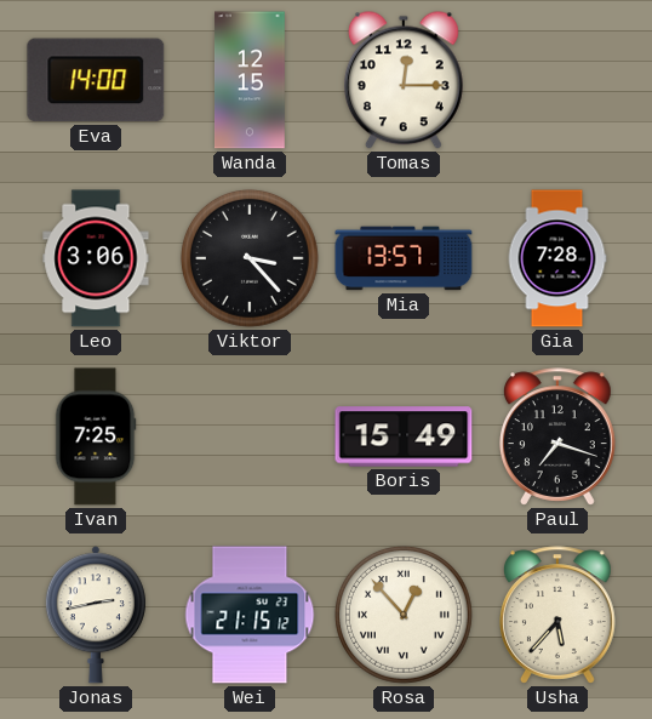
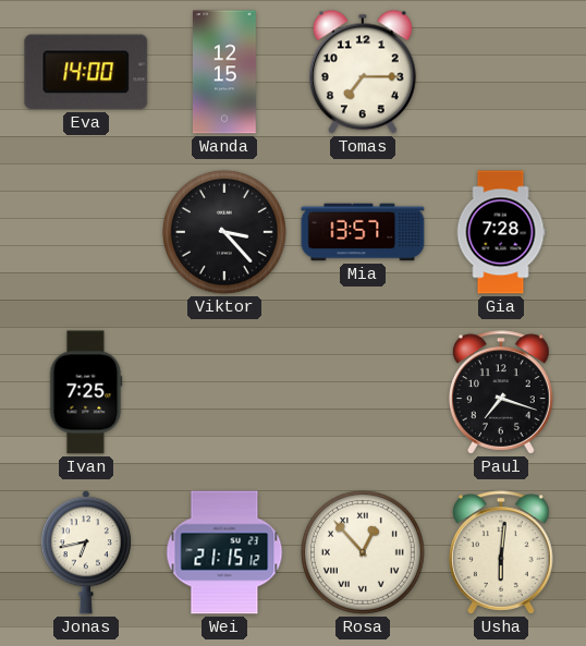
Tomas: 12:15 -> 7:15
Leo: 3:06 -> none
Boris: 15:49 -> none
Jonas: 2:43 -> 6:43
Usha: 5:37 -> 6:01
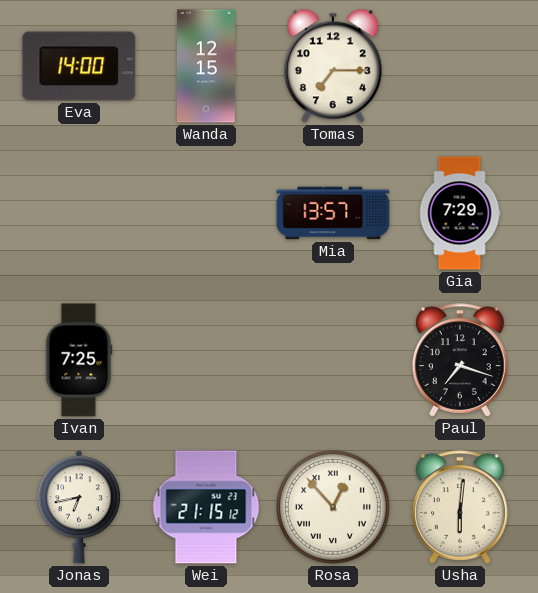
Viktor: 3:23 -> none
Gia: 7:28 -> 7:29
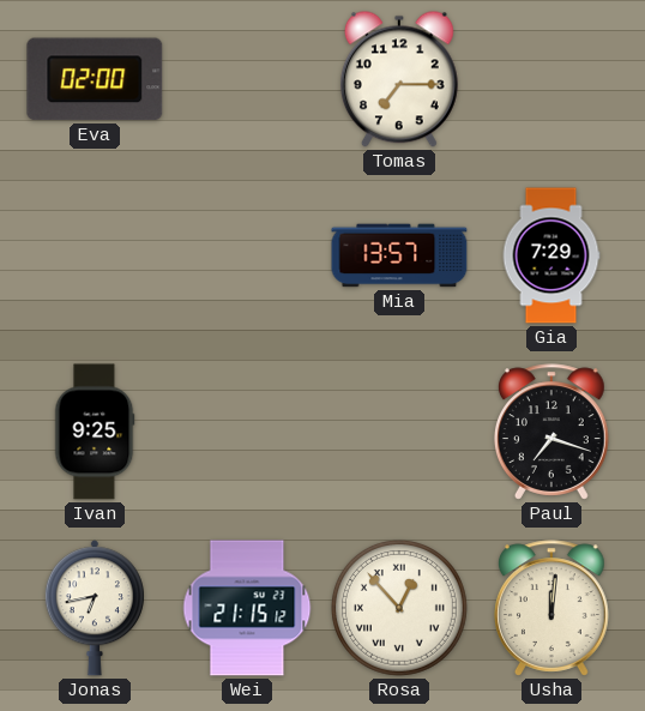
Eva: 14:00 -> 02:00
Wanda: 12:15 -> none
Ivan: 7:25 -> 9:25
Usha: 6:01 -> 12:01
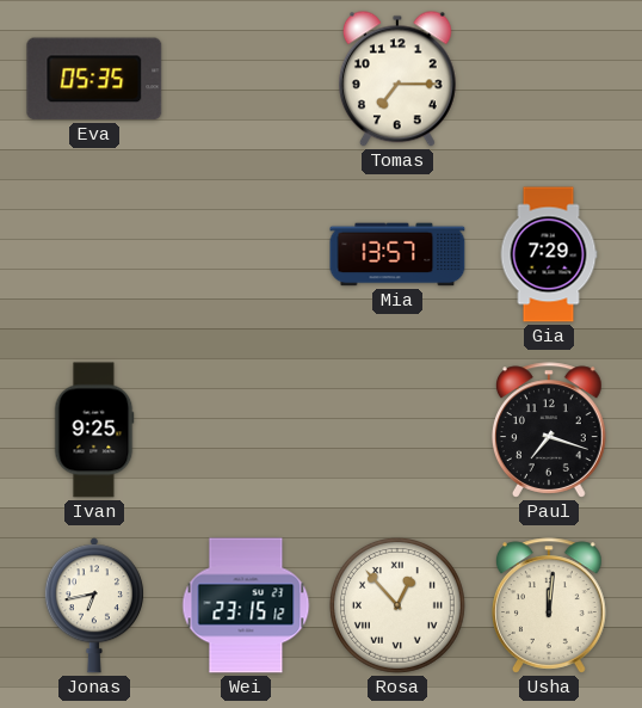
Eva: 02:00 -> 05:35
Wei: 21:15 -> 23:15
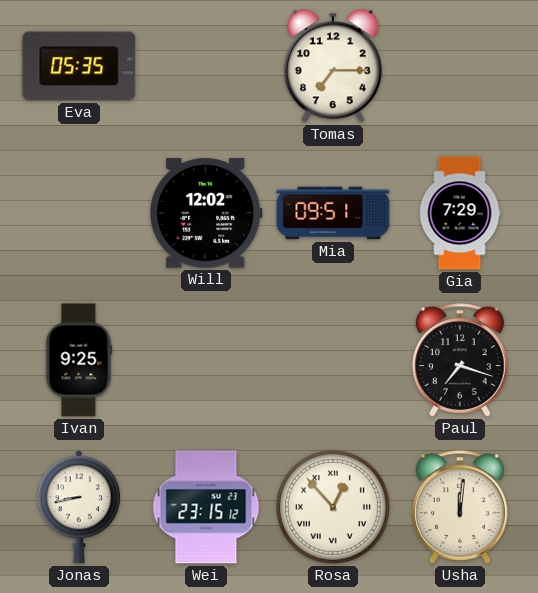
Will: none -> 12:02
Mia: 13:57 -> 09:51
Jonas: 6:43 -> 8:43
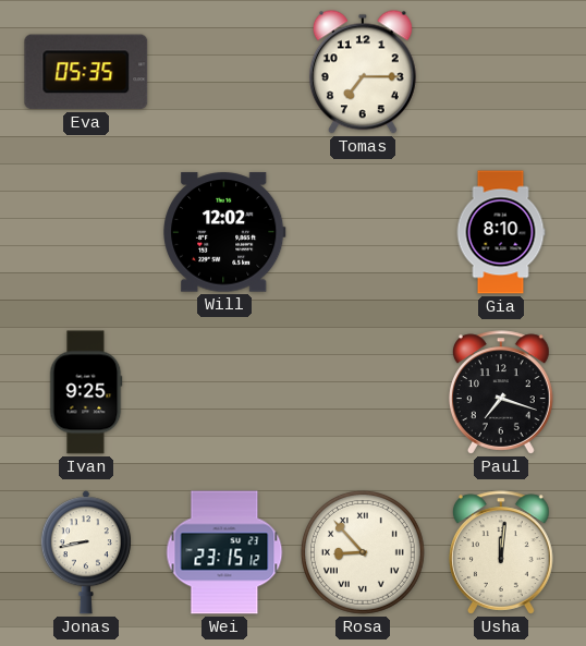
Mia: 09:51 -> none
Gia: 7:29 -> 8:10
Rosa: 12:53 -> 8:53
